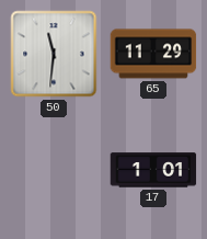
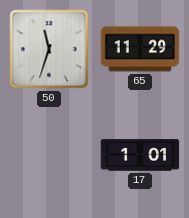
50: 11:31 -> 11:33
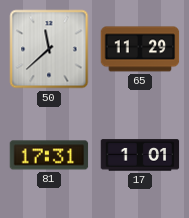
50: 11:33 -> 11:38
81: none -> 17:31
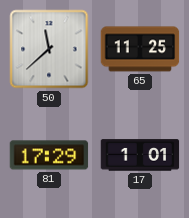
65: 11:29 -> 11:25
81: 17:31 -> 17:29
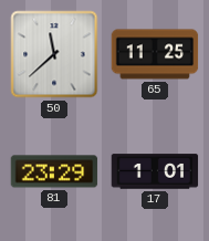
81: 17:29 -> 23:29
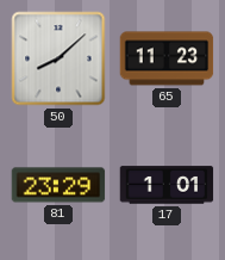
50: 11:38 -> 8:08
65: 11:25 -> 11:23
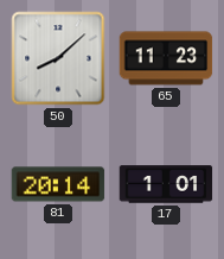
81: 23:29 -> 20:14
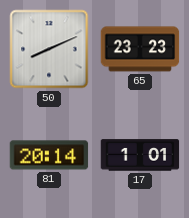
50: 8:08 -> 8:11
65: 11:23 -> 23:23
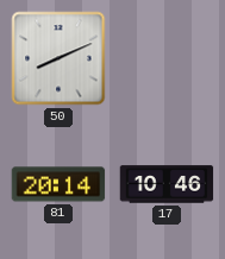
65: 23:23 -> none
17: 1:01 -> 10:46
